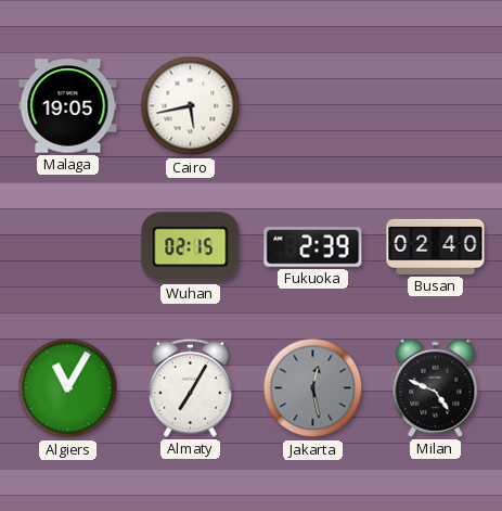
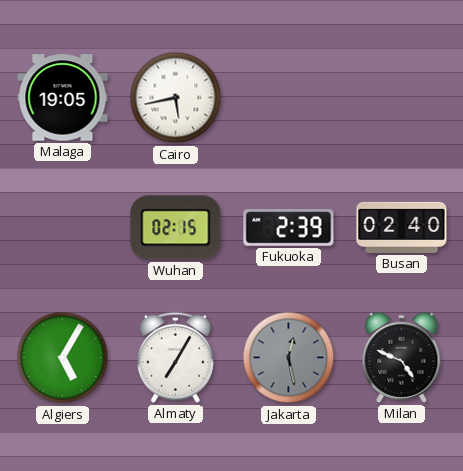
Algiers: 11:05 -> 5:05
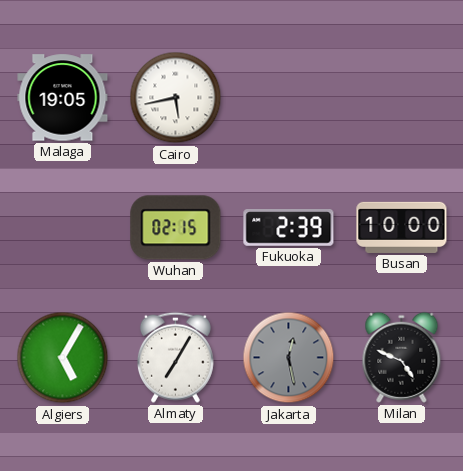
Busan: 02:40 -> 10:00
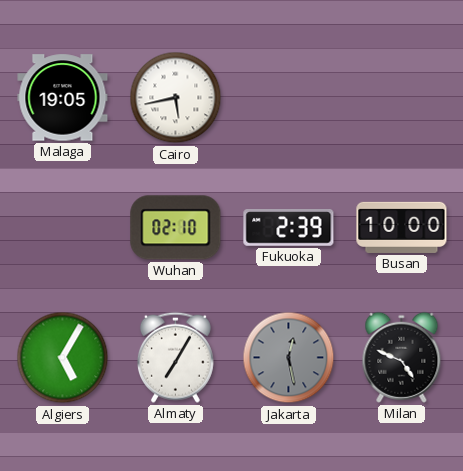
Wuhan: 02:15 -> 02:10
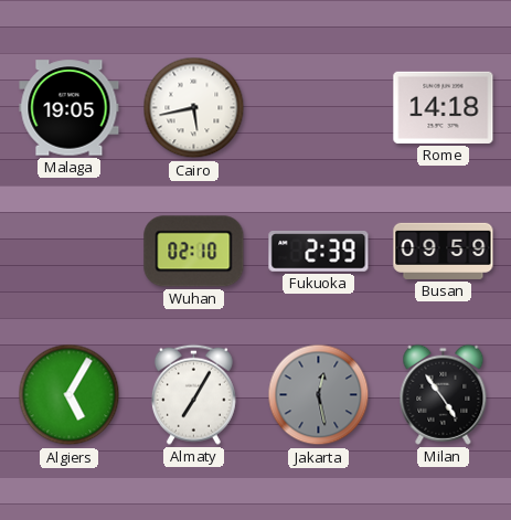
Rome: none -> 14:18
Busan: 10:00 -> 09:59
Milan: 4:49 -> 4:54
